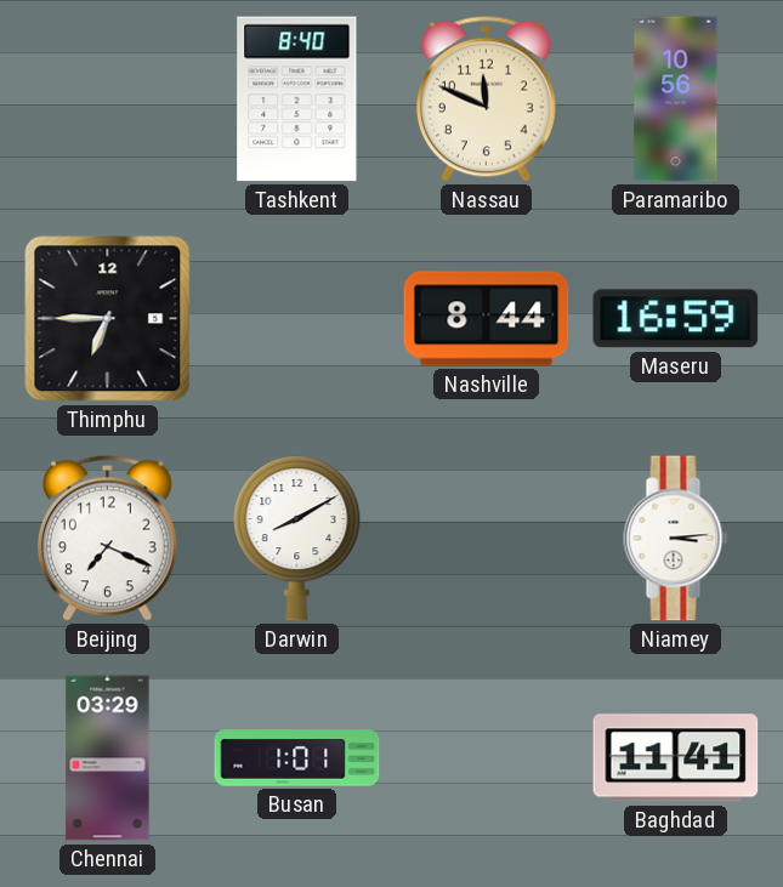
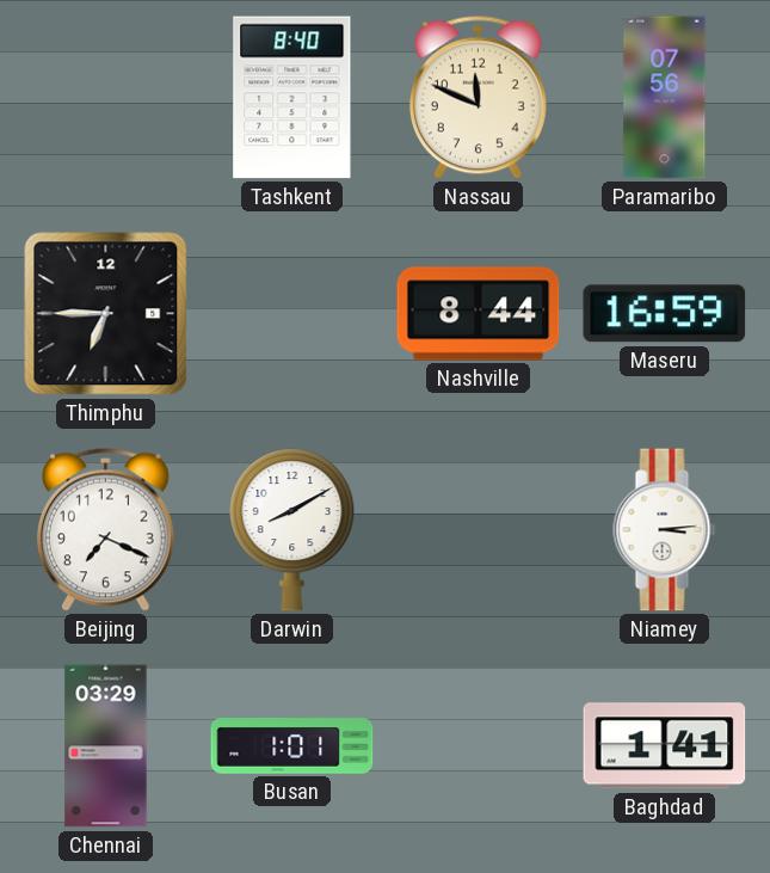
Paramaribo: 10:56 -> 07:56
Baghdad: 11:41 -> 1:41
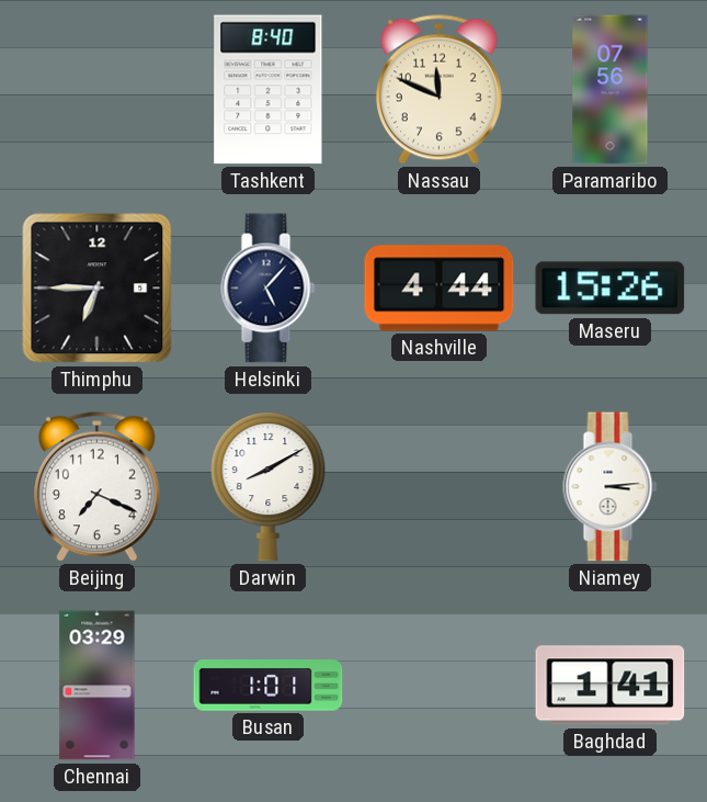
Helsinki: none -> 5:07
Nashville: 8:44 -> 4:44
Maseru: 16:59 -> 15:26
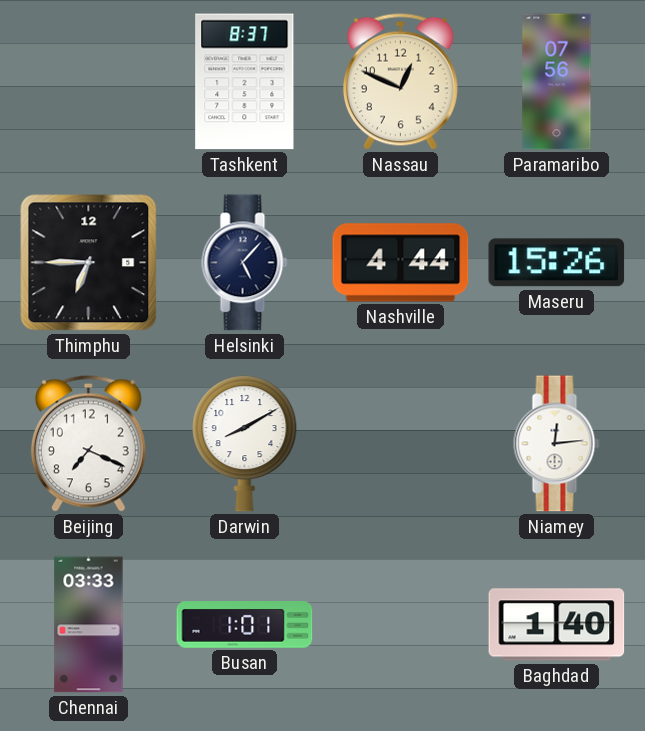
Tashkent: 8:40 -> 8:37
Nassau: 11:49 -> 12:49
Niamey: 3:14 -> 12:14
Chennai: 03:29 -> 03:33
Baghdad: 1:41 -> 1:40
